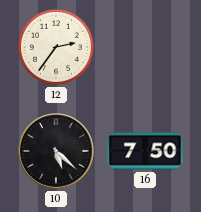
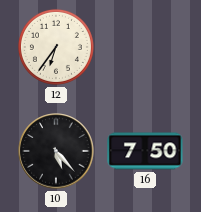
12: 2:36 -> 6:36
10: 5:22 -> 5:23
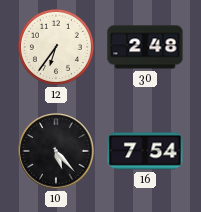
30: none -> 2:48
16: 7:50 -> 7:54
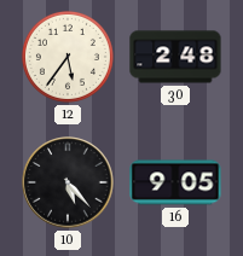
12: 6:36 -> 5:36
16: 7:54 -> 9:05
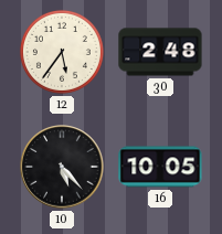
16: 9:05 -> 10:05
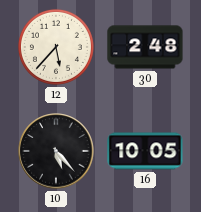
12: 5:36 -> 5:37
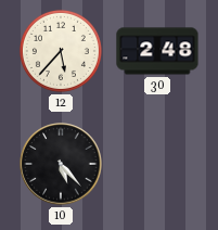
16: 10:05 -> none
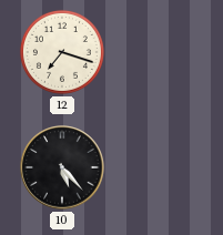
12: 5:37 -> 7:18
30: 2:48 -> none
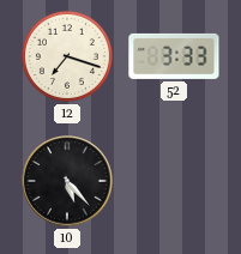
52: none -> 3:33
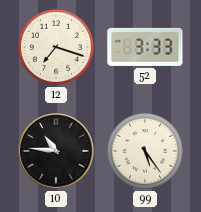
10: 5:23 -> 10:46
99: none -> 5:24
